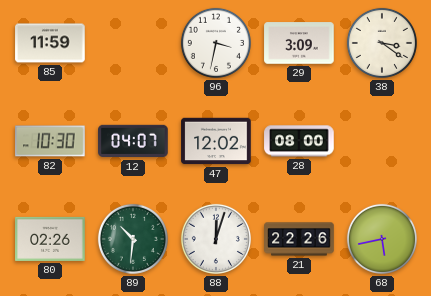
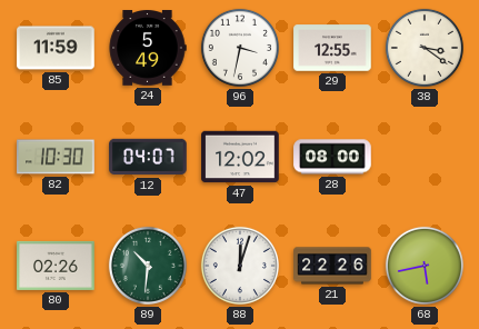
24: none -> 5:49
29: 3:09 -> 12:55
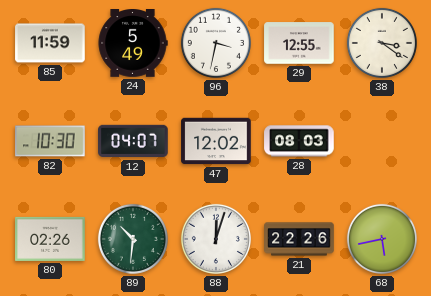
28: 08:00 -> 08:03
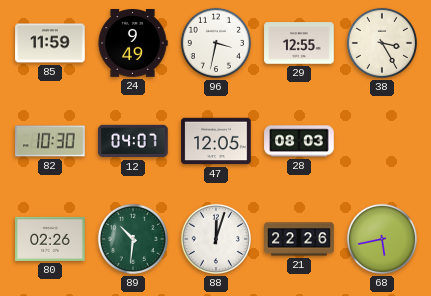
24: 5:49 -> 9:49
38: 3:21 -> 3:25
47: 12:02 -> 12:05
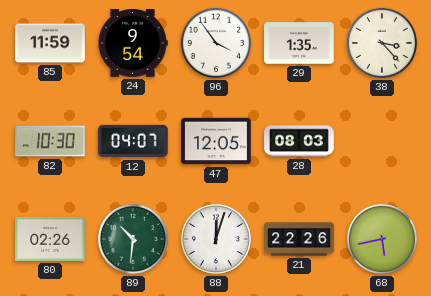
24: 9:49 -> 9:54
96: 3:32 -> 3:54
29: 12:55 -> 1:35
38: 3:25 -> 3:23
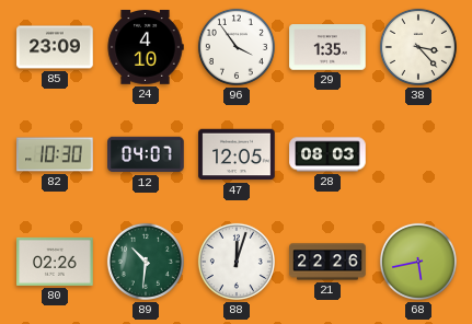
85: 11:59 -> 23:09
24: 9:54 -> 4:10
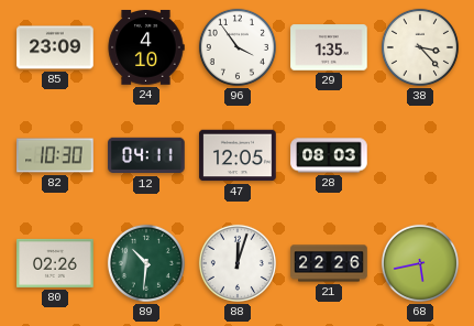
12: 04:07 -> 04:11
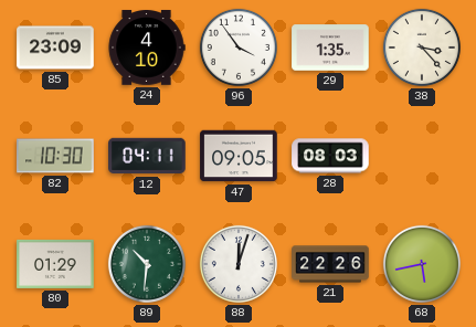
47: 12:05 -> 09:05
80: 02:26 -> 01:29
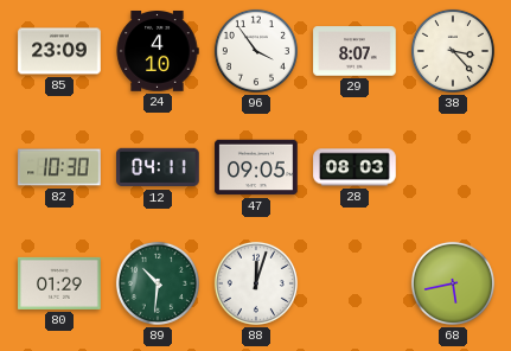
29: 1:35 -> 8:07
21: 22:26 -> none
